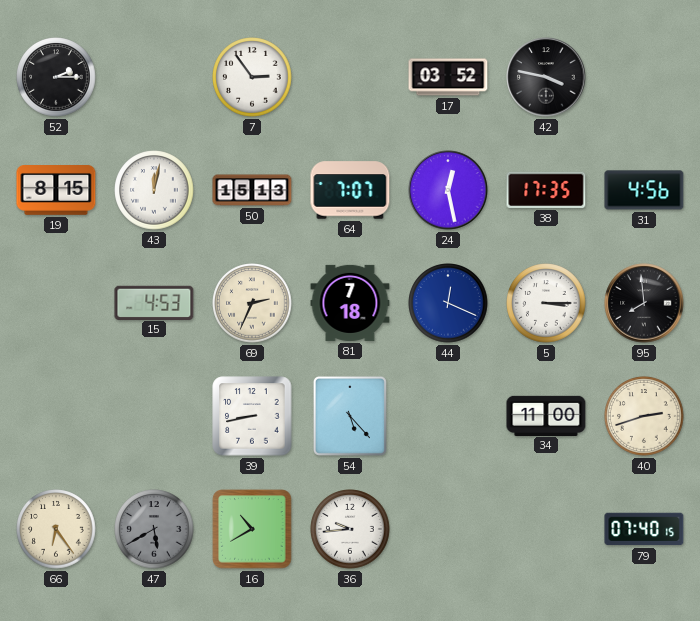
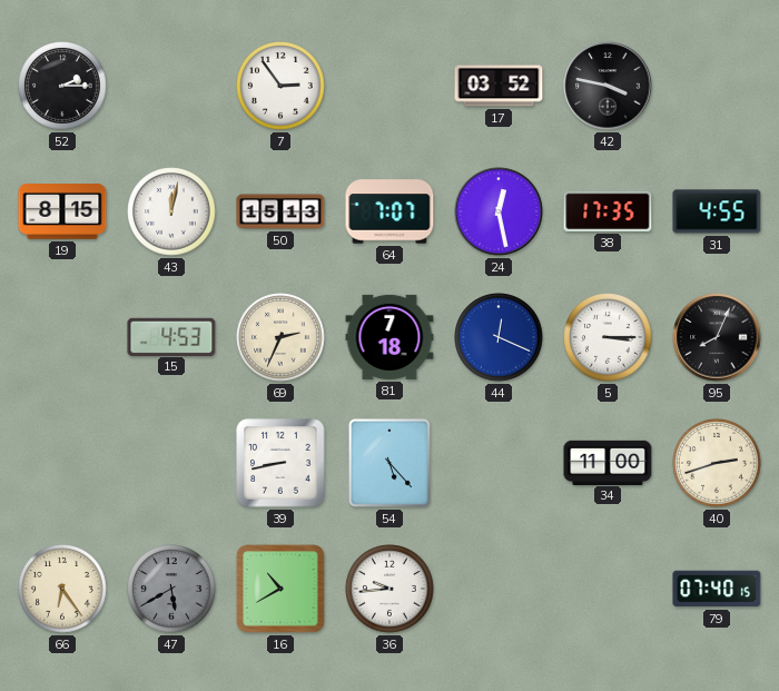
31: 4:56 -> 4:55
95: 7:59 -> 8:04
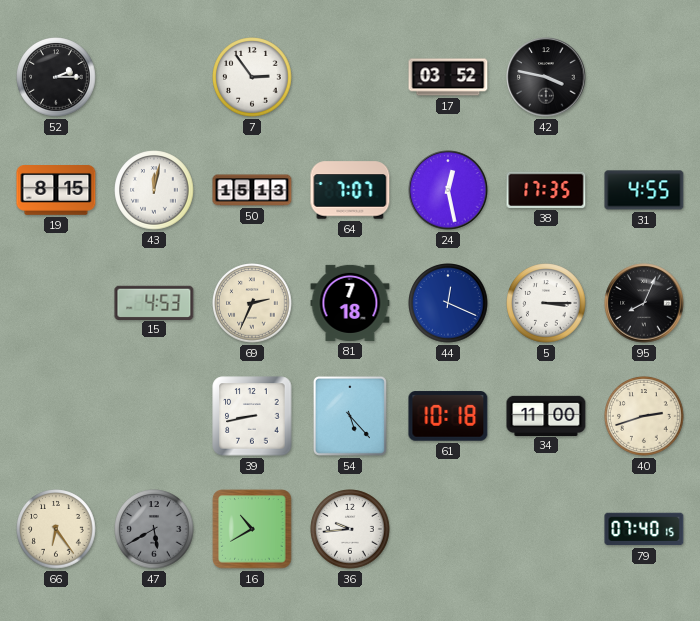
61: none -> 10:18
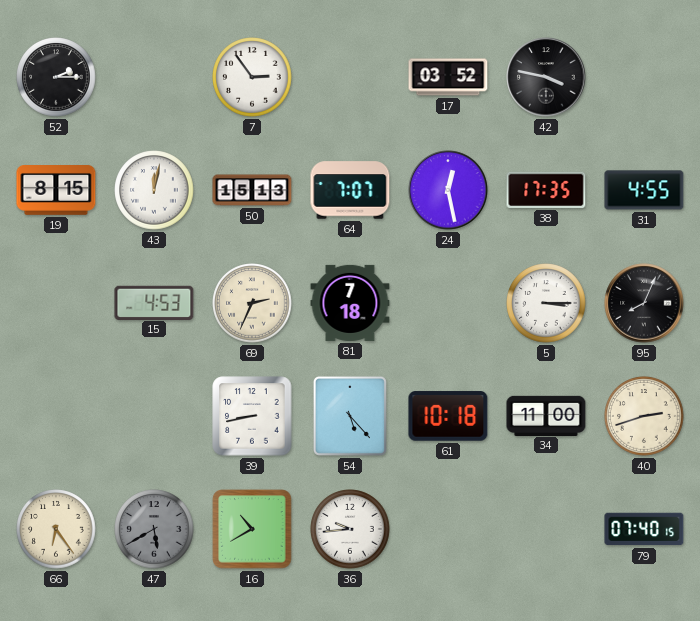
44: 12:19 -> none
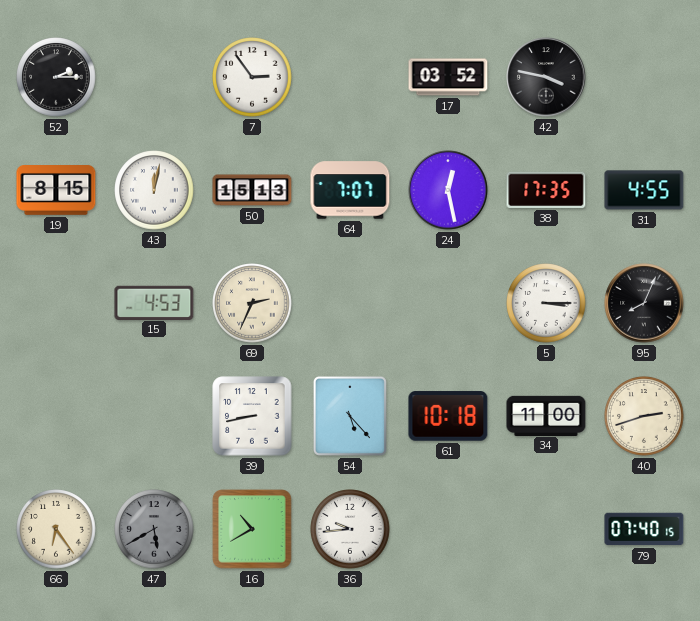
81: 7:18 -> none
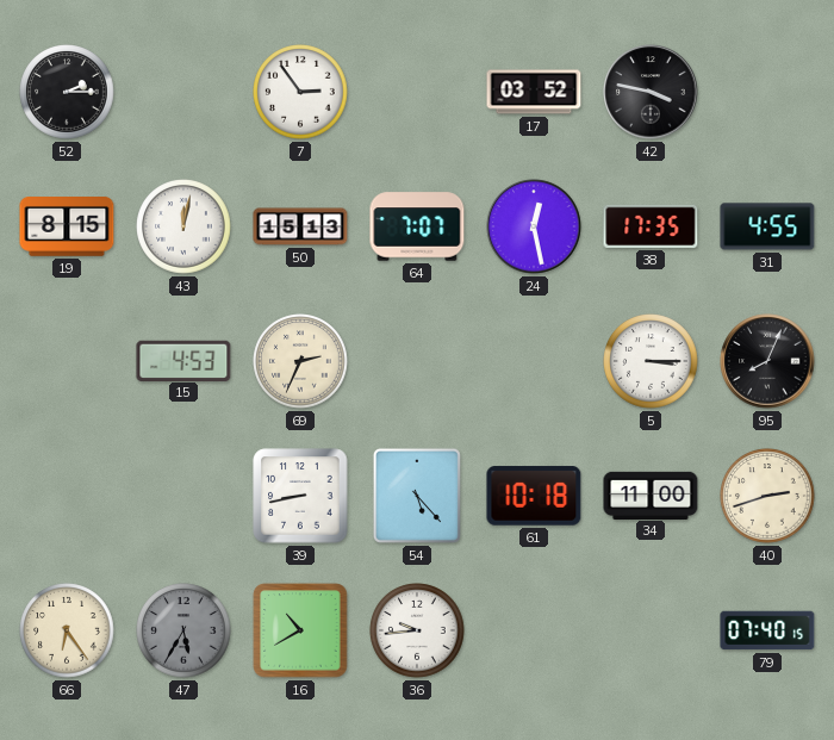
47: 5:40 -> 5:35
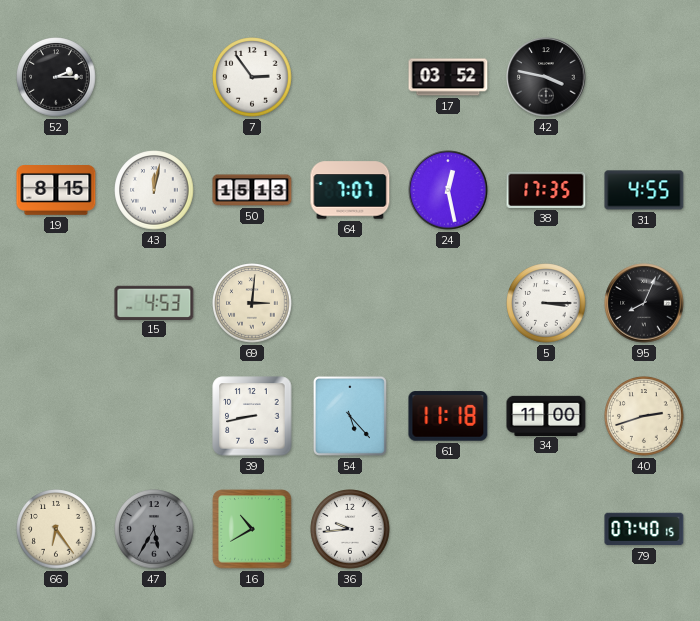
69: 2:34 -> 3:01
61: 10:18 -> 11:18
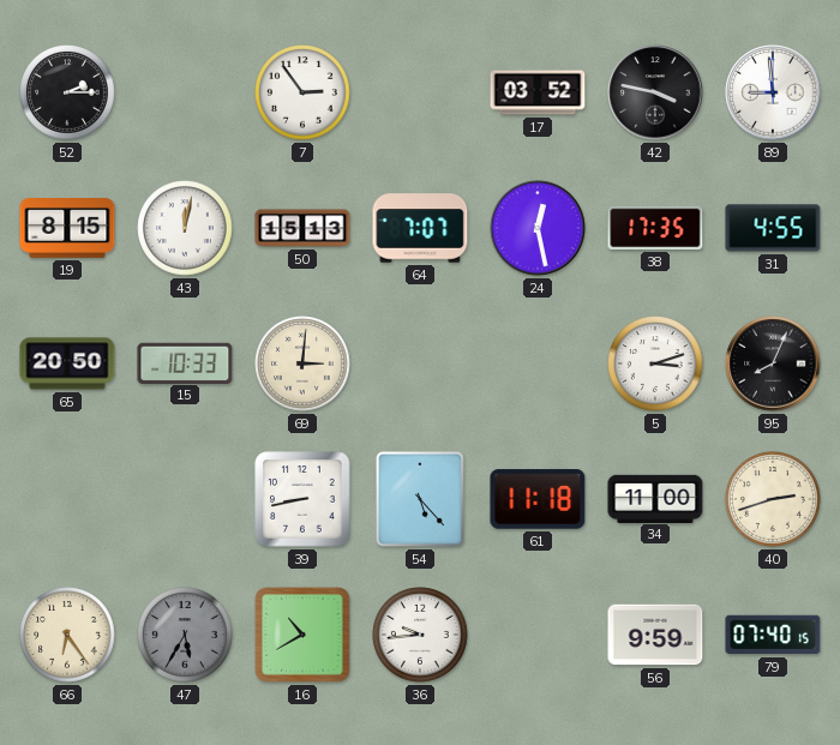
89: none -> 8:59
65: none -> 20:50
15: 4:53 -> 10:33
5: 3:15 -> 3:12
56: none -> 9:59
